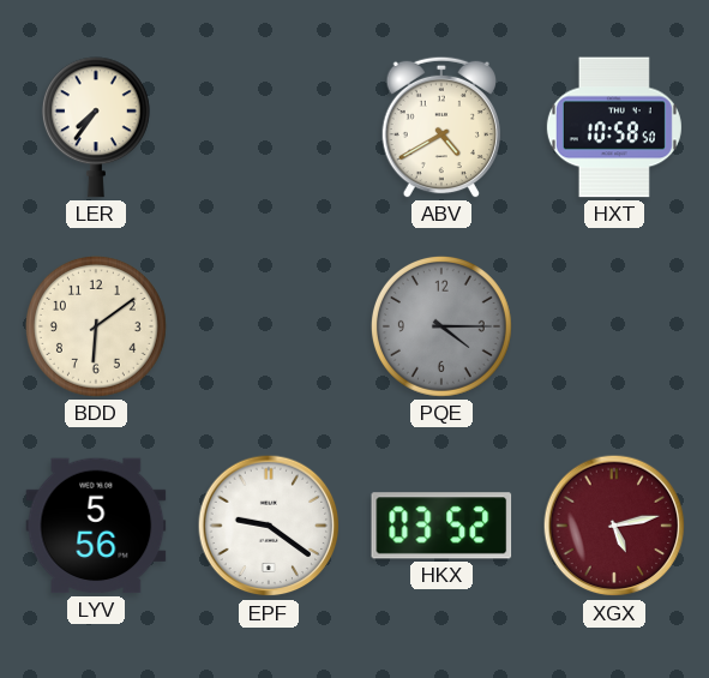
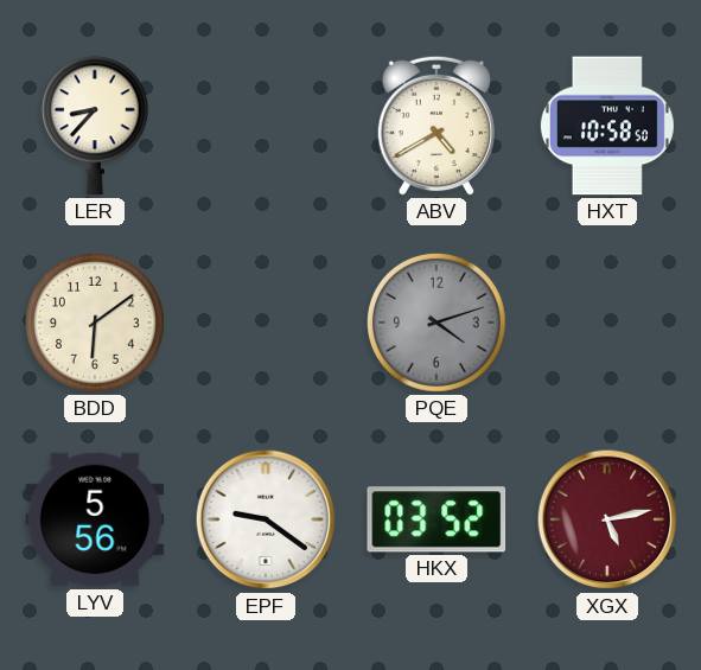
LER: 7:36 -> 8:37
PQE: 4:15 -> 4:12
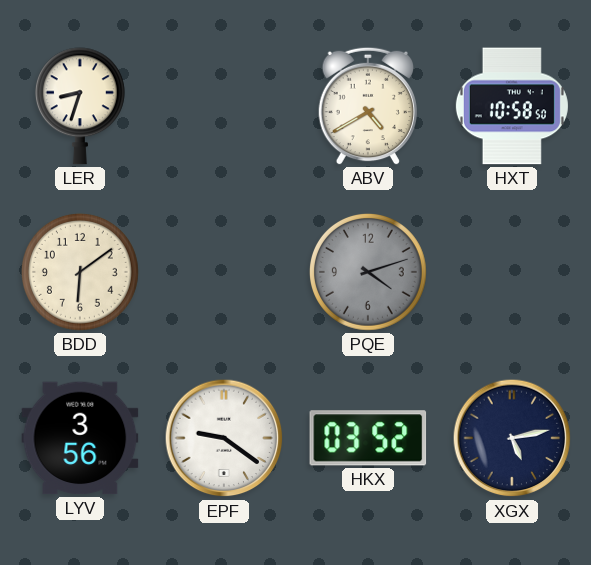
LER: 8:37 -> 8:33
LYV: 5:56 -> 3:56
XGX dial: burgundy -> navy
